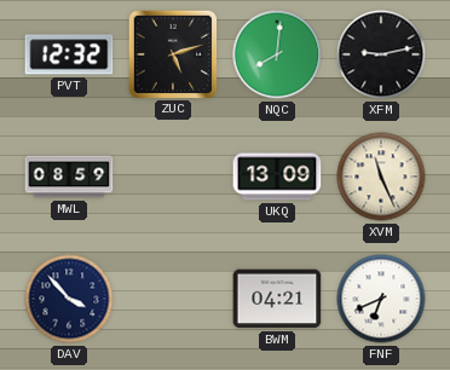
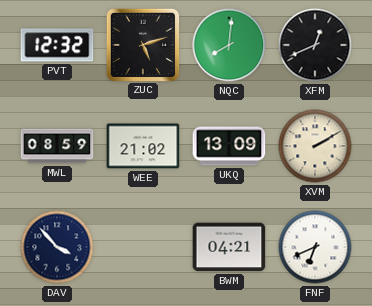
XFM: 9:13 -> 12:41
WEE: none -> 21:02
XVM: 11:26 -> 2:10
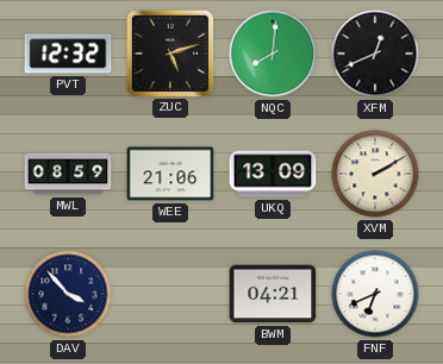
WEE: 21:02 -> 21:06
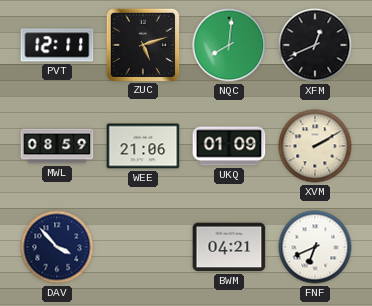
PVT: 12:32 -> 12:11
UKQ: 13:09 -> 01:09
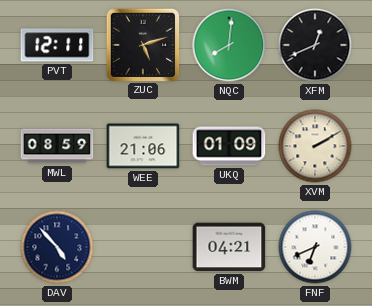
DAV: 3:53 -> 4:53
